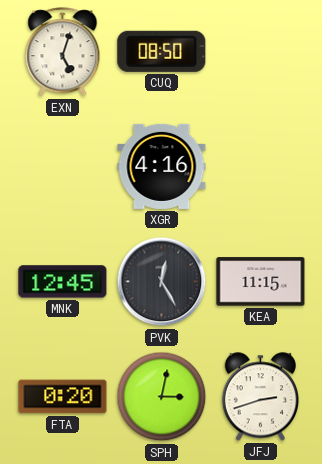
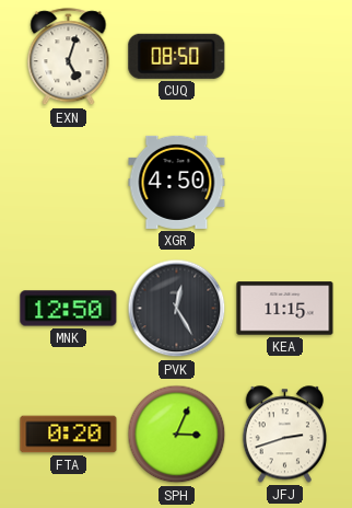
XGR: 4:16 -> 4:50
MNK: 12:45 -> 12:50
SPH: 3:02 -> 3:04
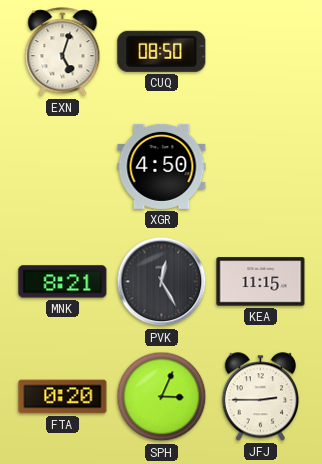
MNK: 12:50 -> 8:21
JFJ: 2:42 -> 2:45
